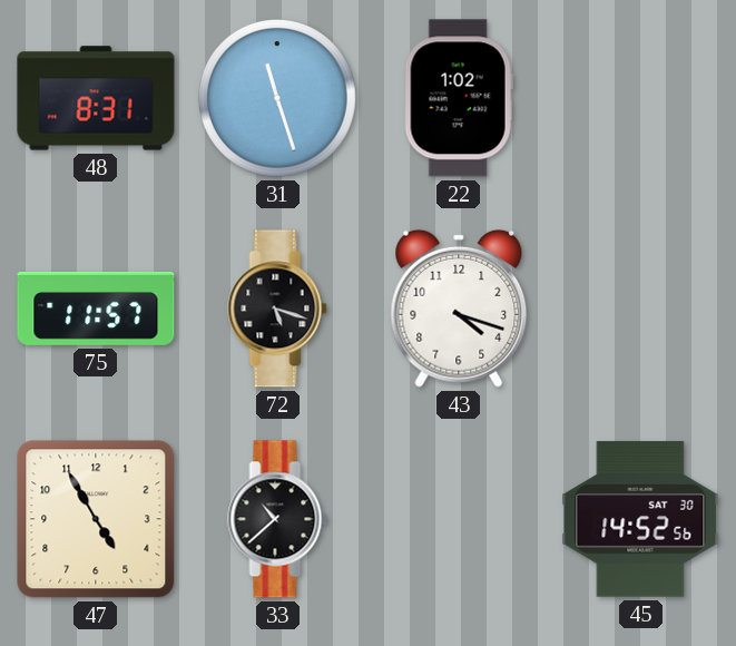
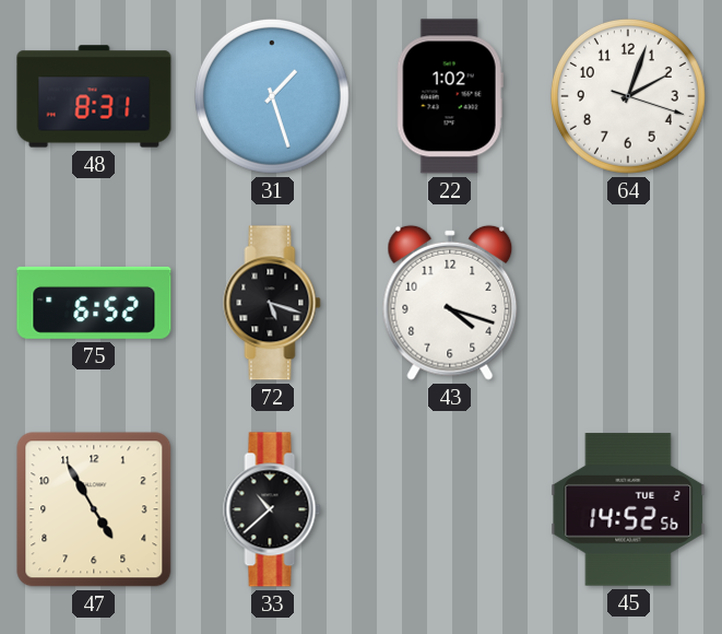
31: 11:27 -> 1:27
64: none -> 2:03
75: 11:57 -> 6:52
45 date: SAT 30 -> TUE 2
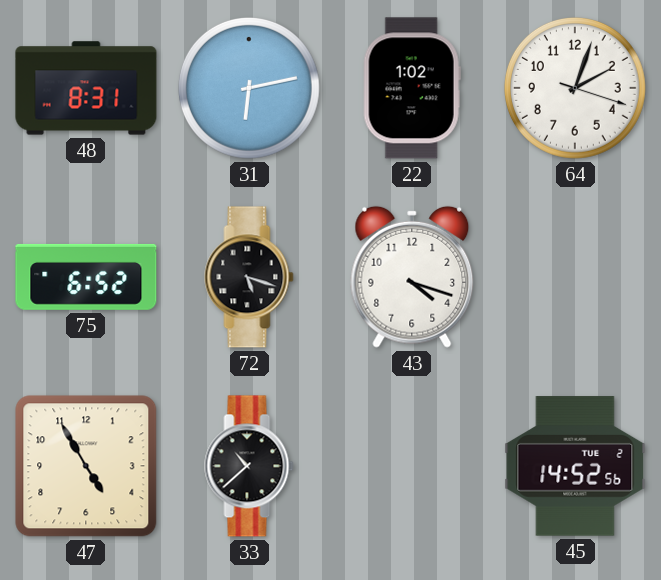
31: 1:27 -> 6:13
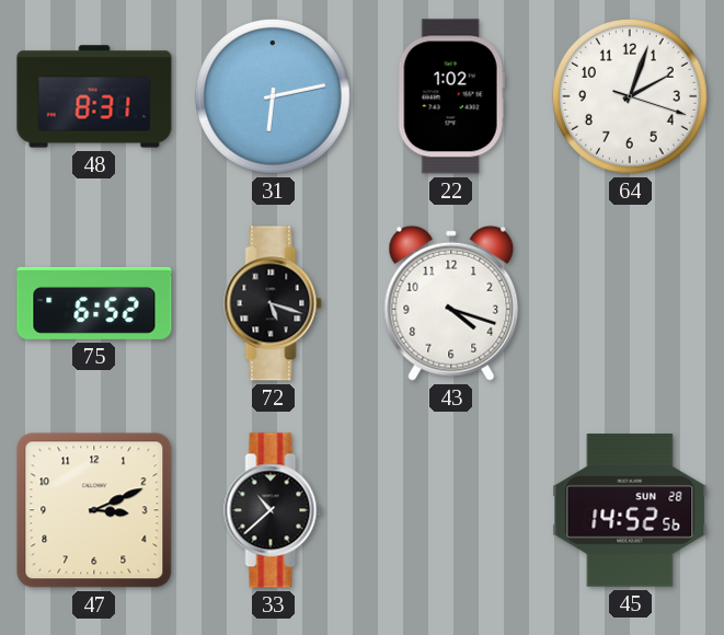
47: 4:55 -> 3:11
45 date: TUE 2 -> SUN 28
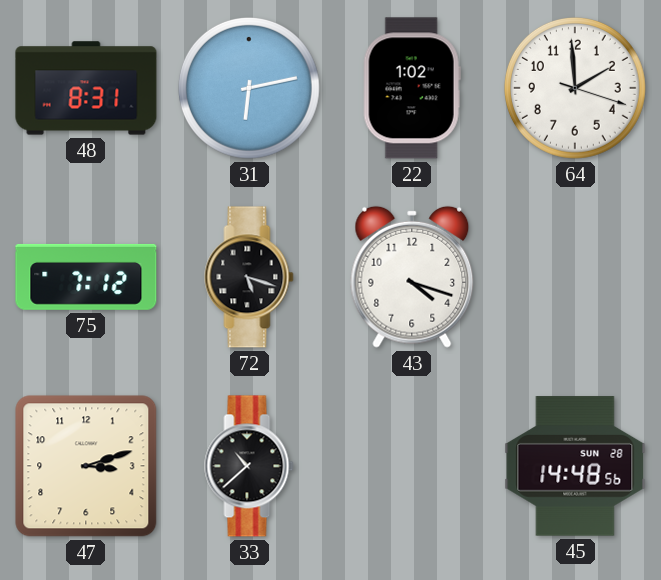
64: 2:03 -> 1:59
75: 6:52 -> 7:12
47: 3:11 -> 3:12
45: 14:52 -> 14:48
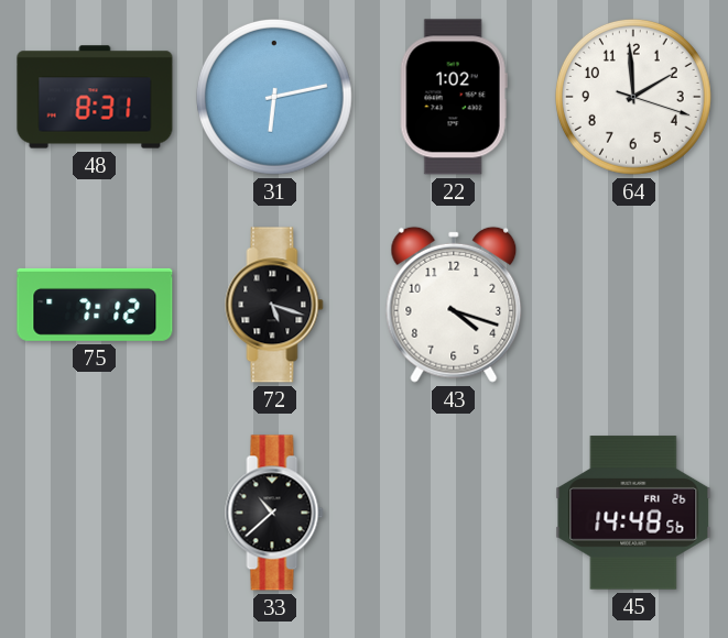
47: 3:12 -> none
45 date: SUN 28 -> FRI 26
